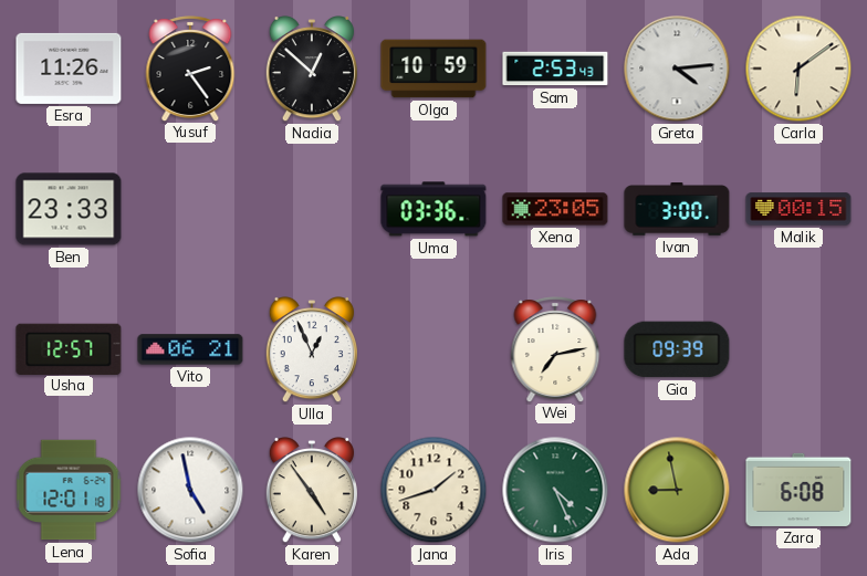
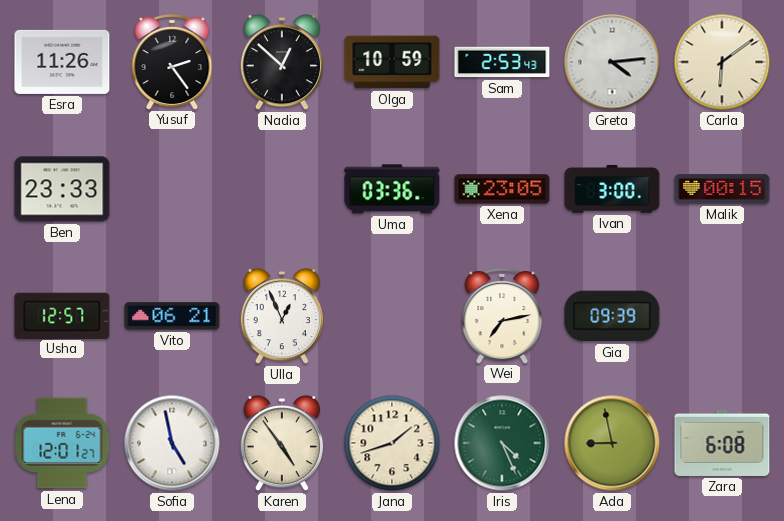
Lena: 12:01:18 -> 12:01:27
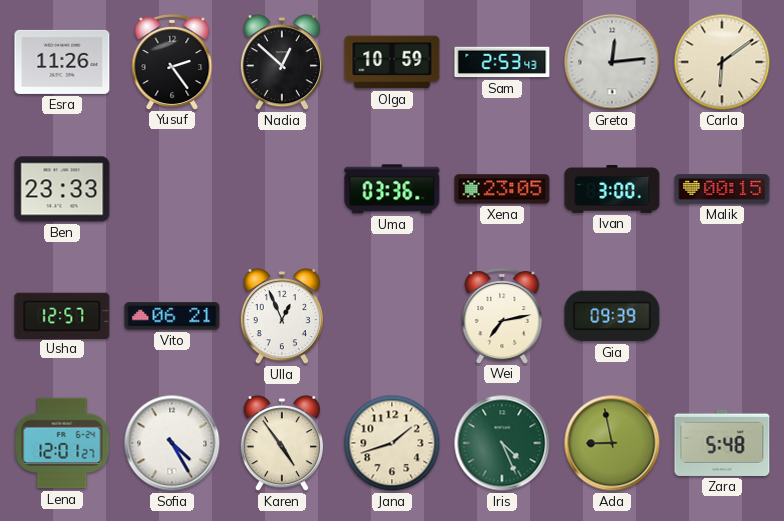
Greta: 4:14 -> 12:14
Sofia: 4:58 -> 4:25
Zara: 6:08 -> 5:48
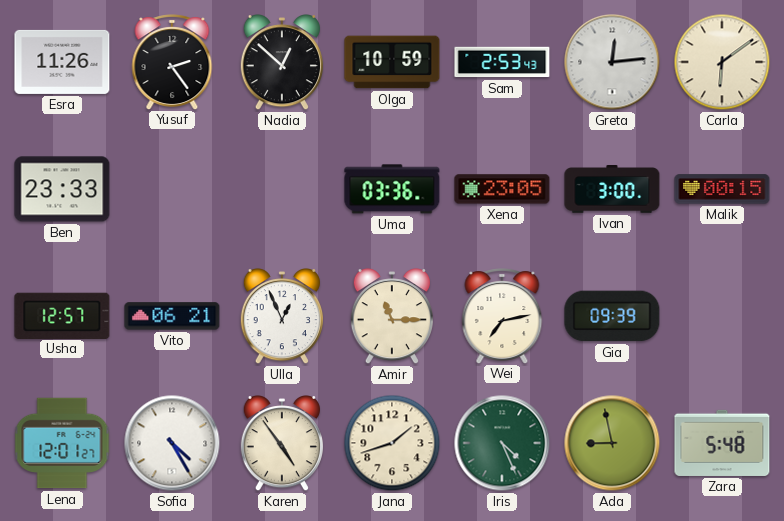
Amir: none -> 11:15
